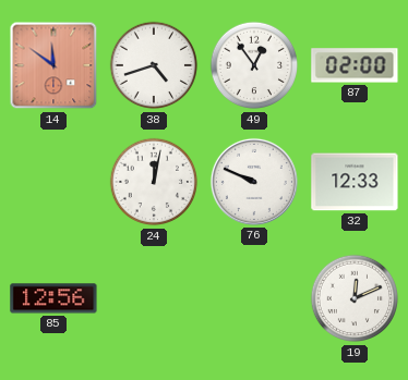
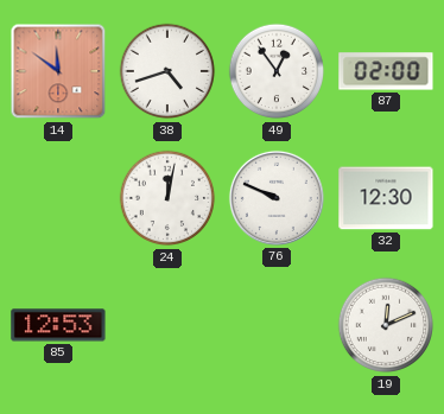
32: 12:33 -> 12:30
85: 12:56 -> 12:53
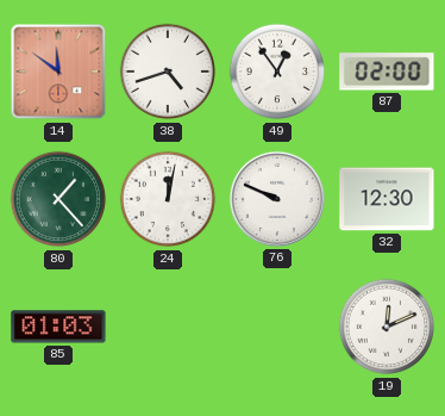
80: none -> 1:23
85: 12:53 -> 01:03
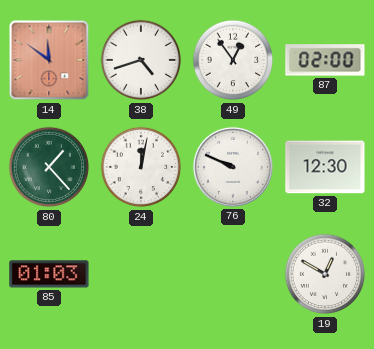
19: 12:11 -> 12:50
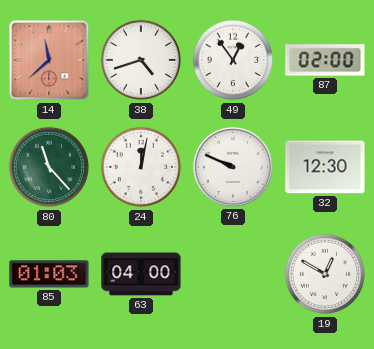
14: 11:51 -> 11:38
80: 1:23 -> 11:23
63: none -> 04:00
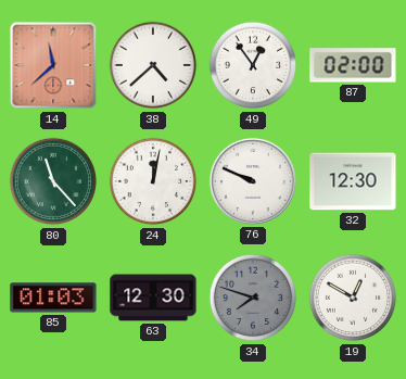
38: 4:42 -> 4:38
63: 04:00 -> 12:30
34: none -> 7:48
